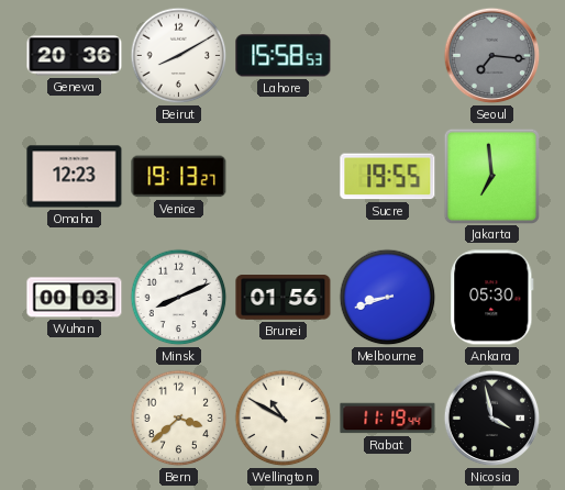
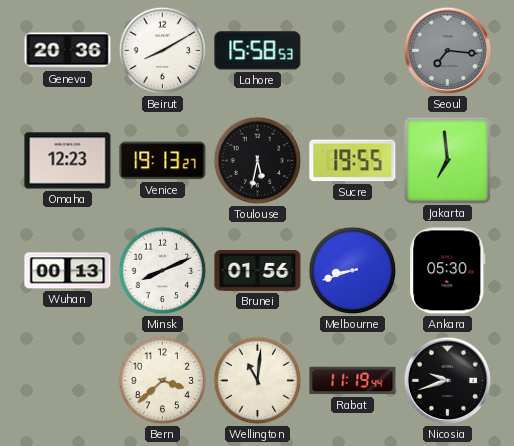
Toulouse: none -> 5:32
Wuhan: 00:03 -> 00:13
Wellington: 10:50 -> 11:01
Nicosia: 3:58 -> 9:42
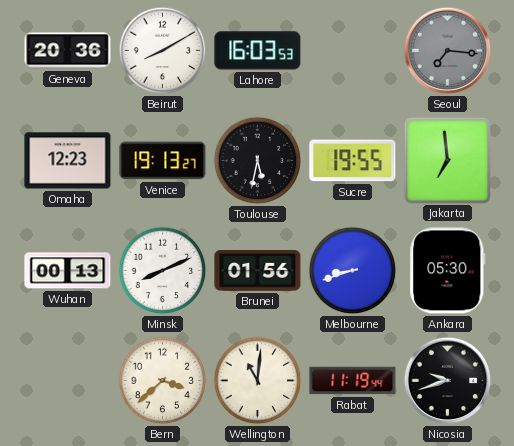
Lahore: 15:58 -> 16:03
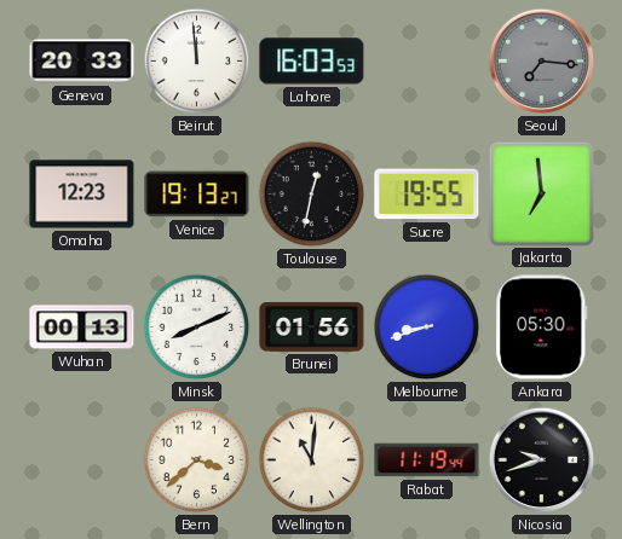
Geneva: 20:36 -> 20:33
Beirut: 8:10 -> 11:59
Toulouse: 5:32 -> 12:32
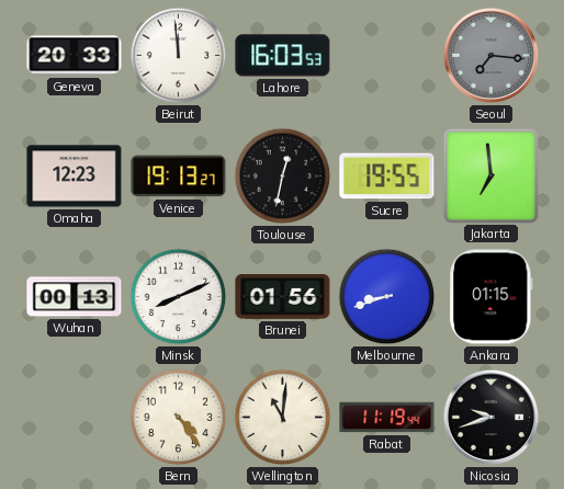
Ankara: 05:30 -> 01:15
Bern: 3:38 -> 4:24
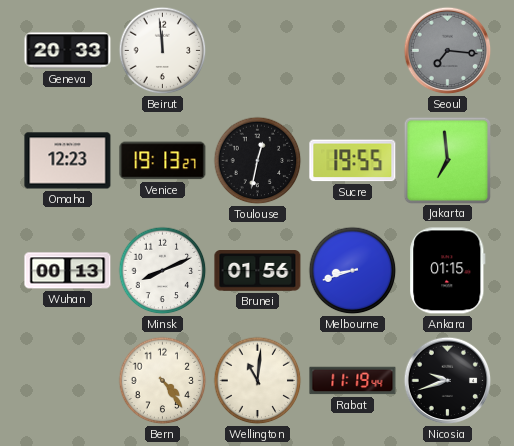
Lahore: 16:03 -> none
